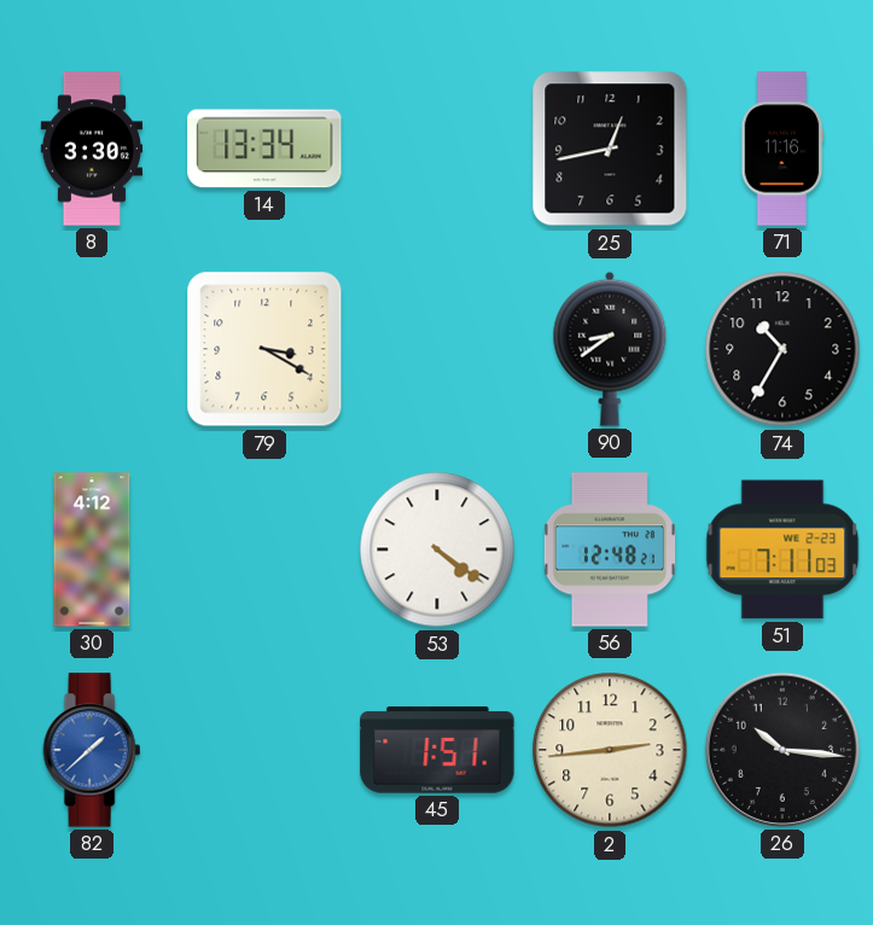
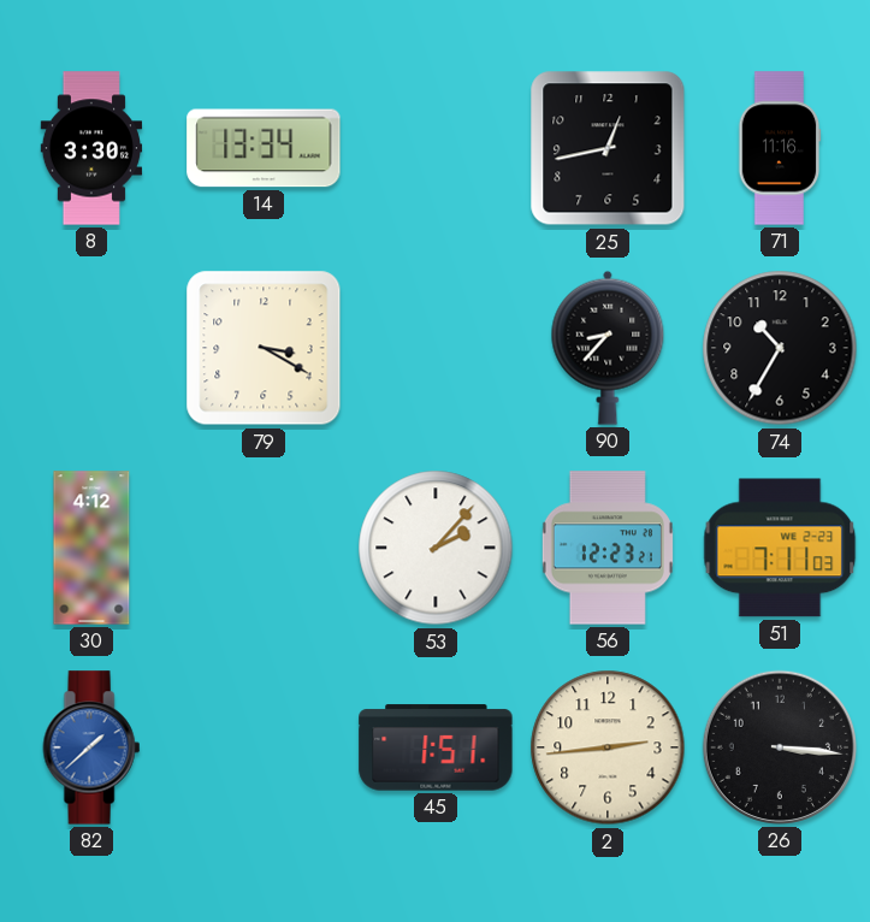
90: 8:39 -> 8:37
53: 4:21 -> 2:07
56: 12:48 -> 12:23
26: 10:16 -> 3:16
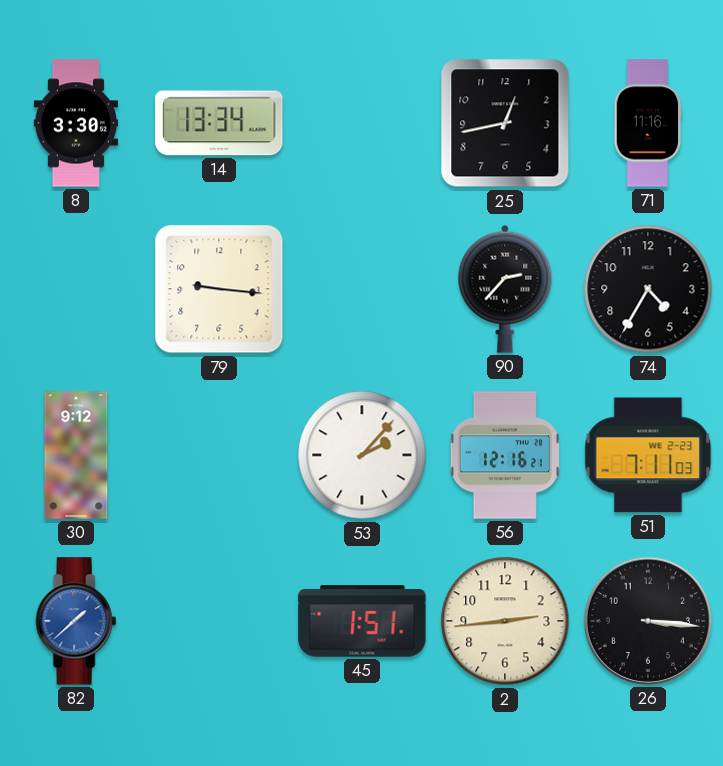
79: 3:20 -> 9:16
90: 8:37 -> 2:37
74: 10:35 -> 4:35
30: 4:12 -> 9:12
56: 12:23 -> 12:16
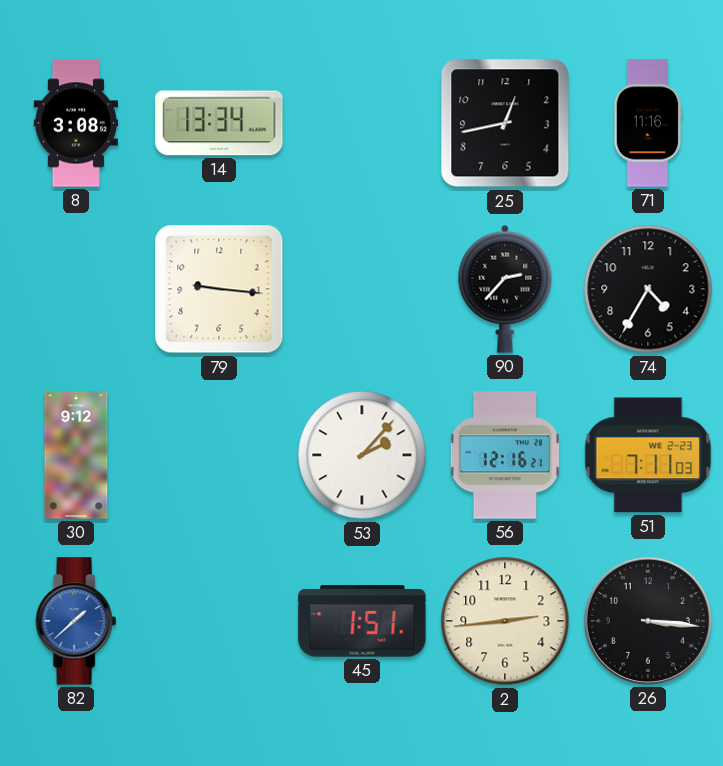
8: 3:30 -> 3:08
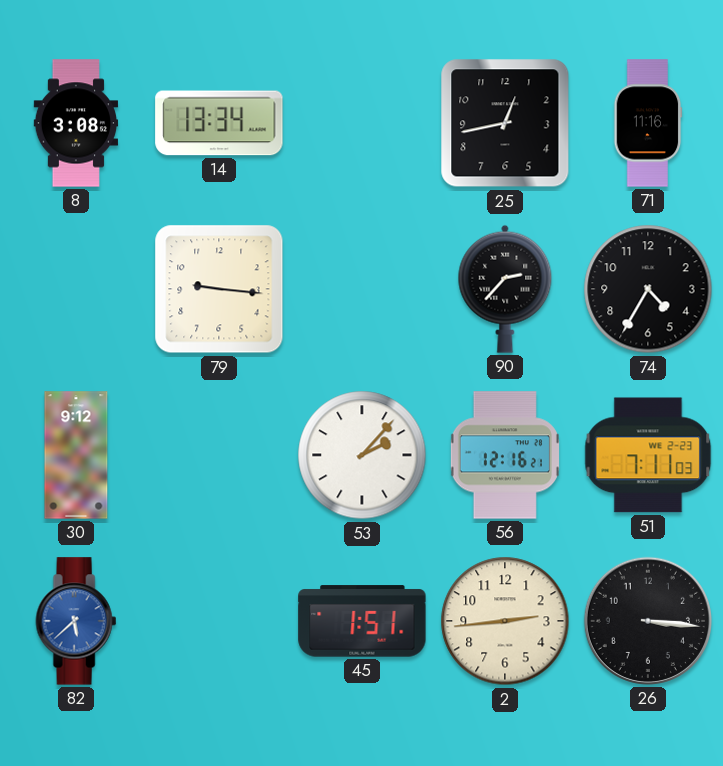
82: 1:38 -> 5:38
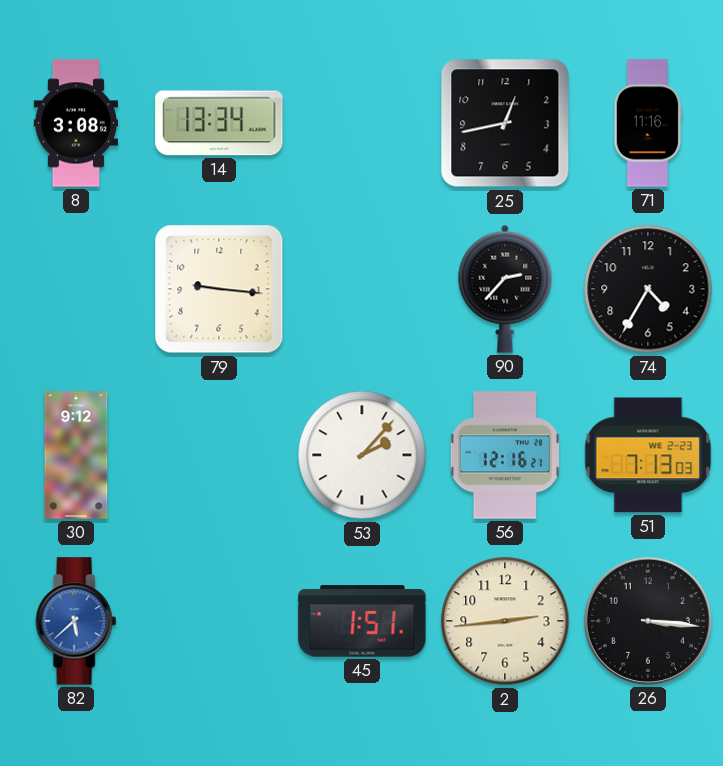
51: 7:11 -> 7:13
